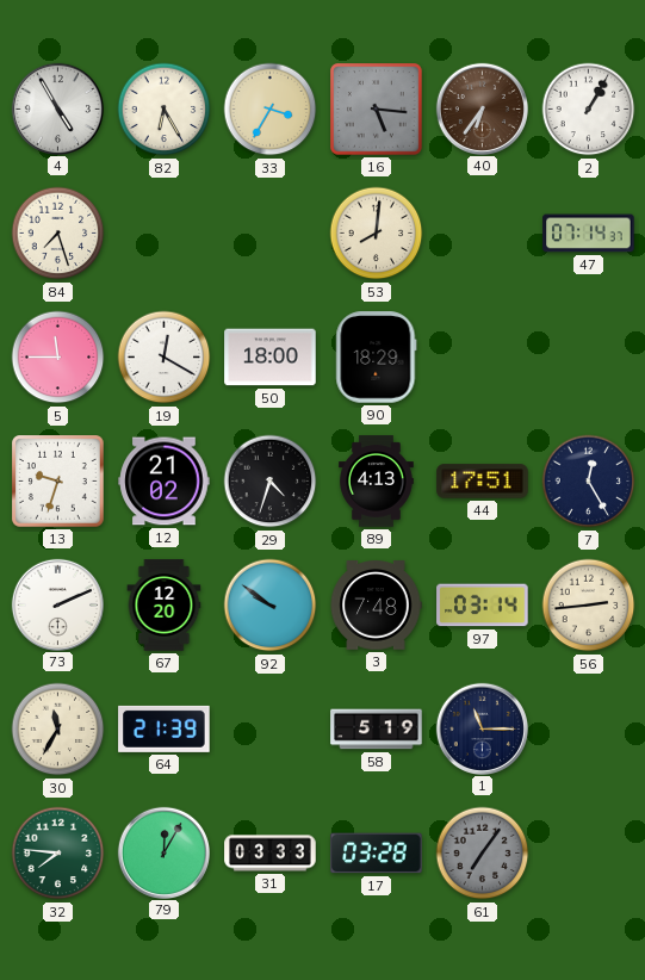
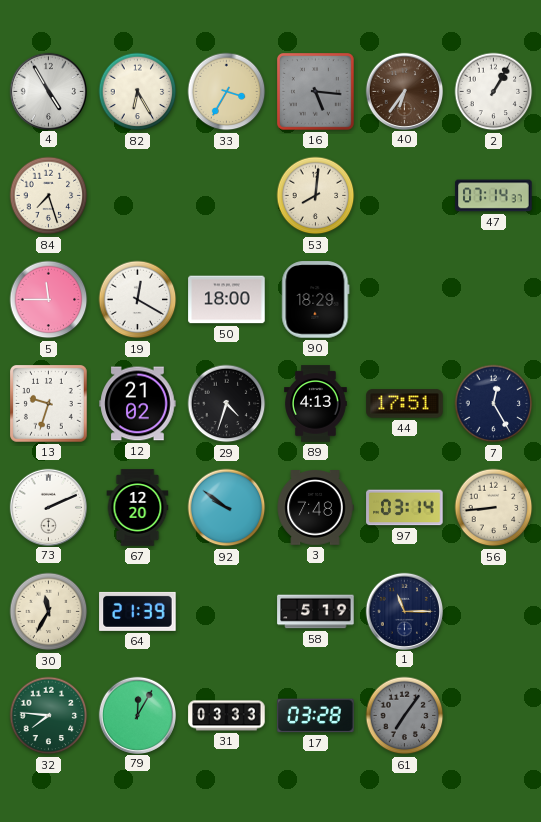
56: 2:44 -> 8:44
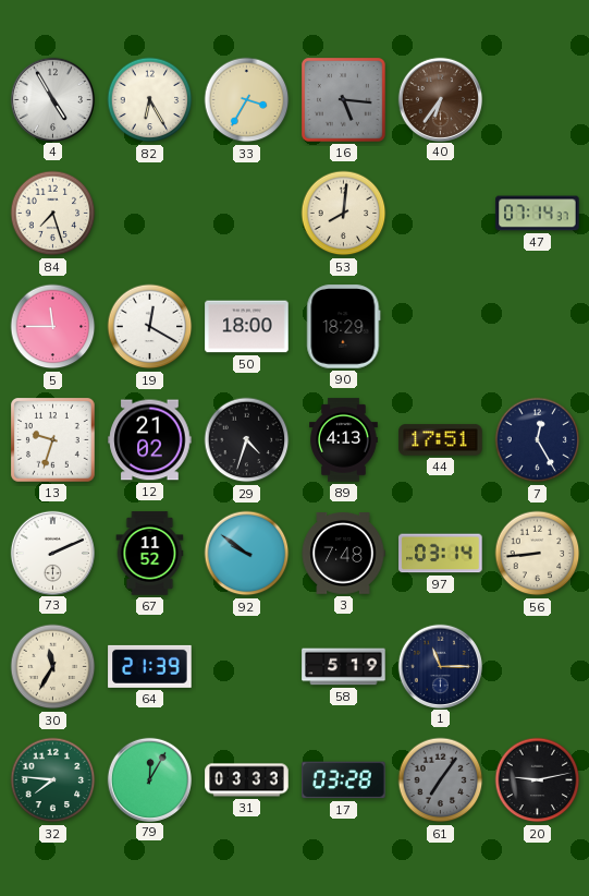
2: 1:05 -> none
67: 12:20 -> 11:52
20: none -> 9:13
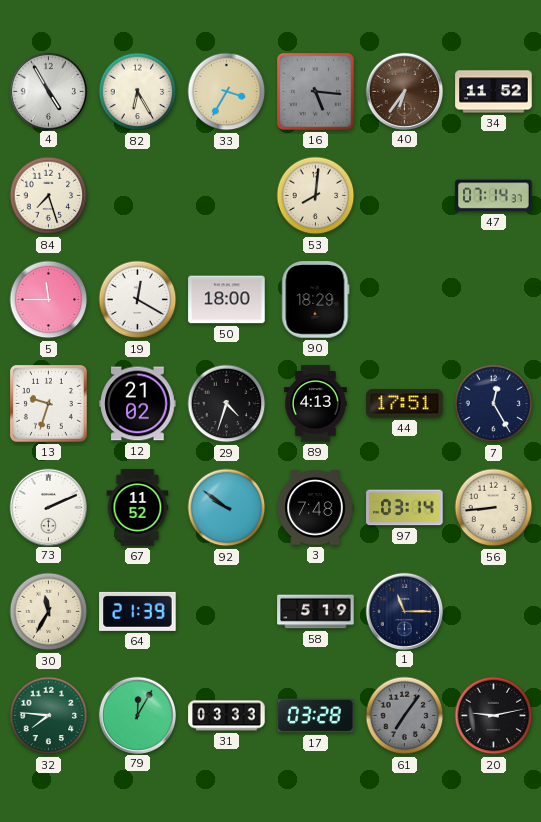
34: none -> 11:52
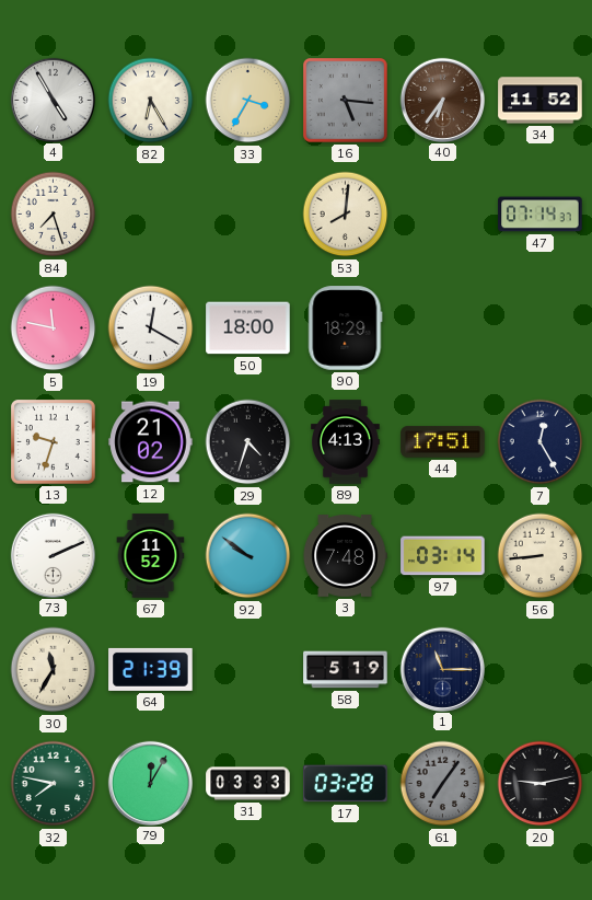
5: 11:45 -> 11:47
32: 7:46 -> 7:47
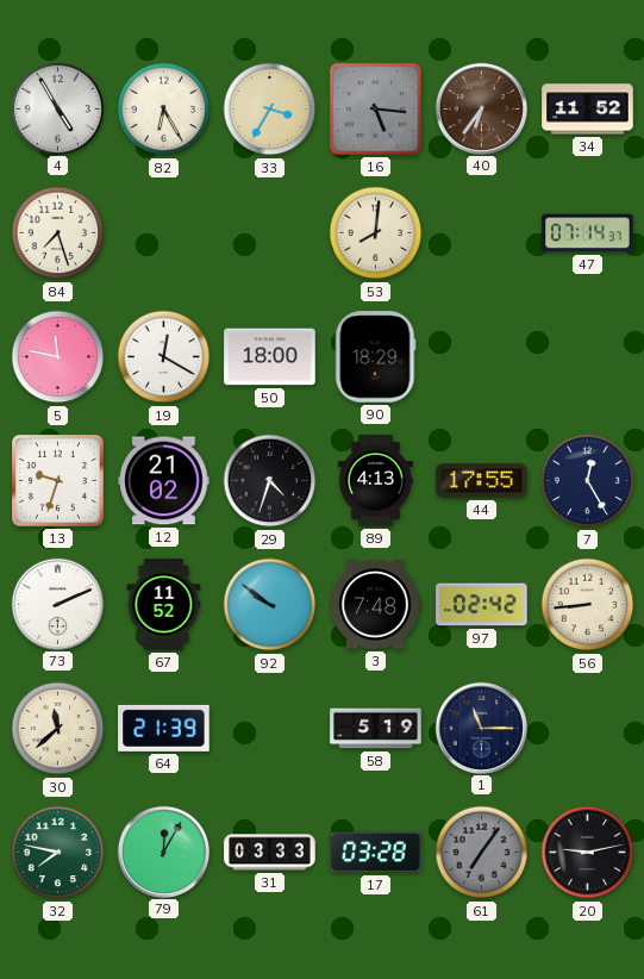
44: 17:51 -> 17:55
97: 03:14 -> 02:42
30: 11:35 -> 11:38
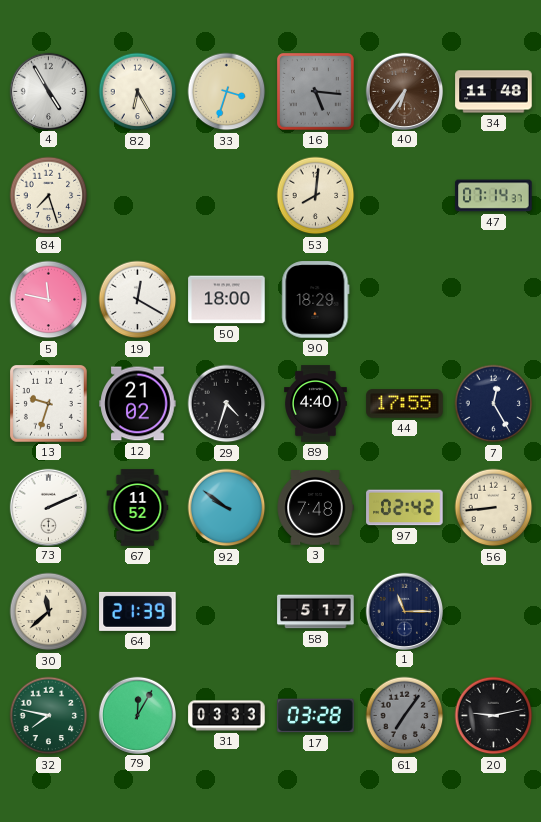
33: 3:35 -> 3:33
34: 11:52 -> 11:48
89: 4:13 -> 4:40
58: 5:19 -> 5:17
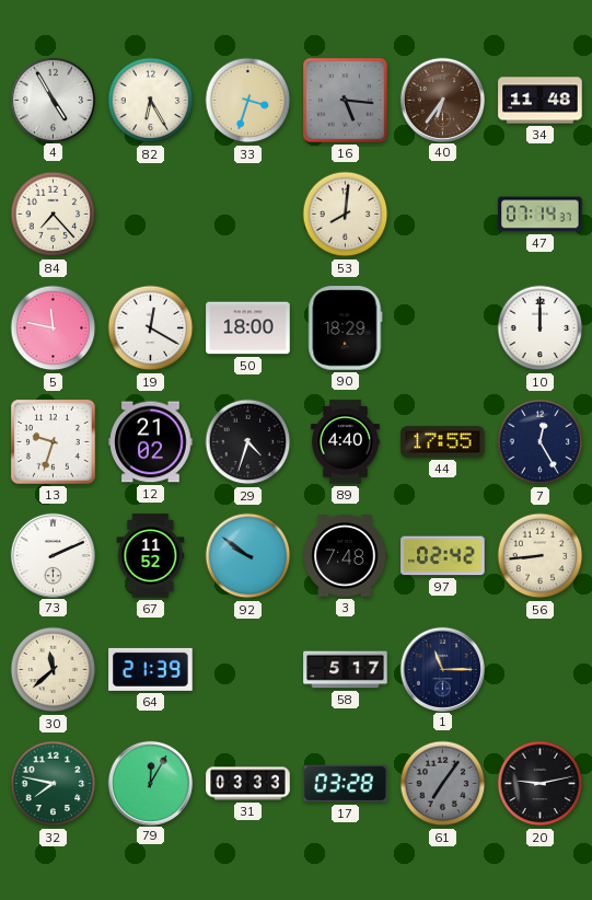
84: 7:27 -> 7:23
10: none -> 12:00
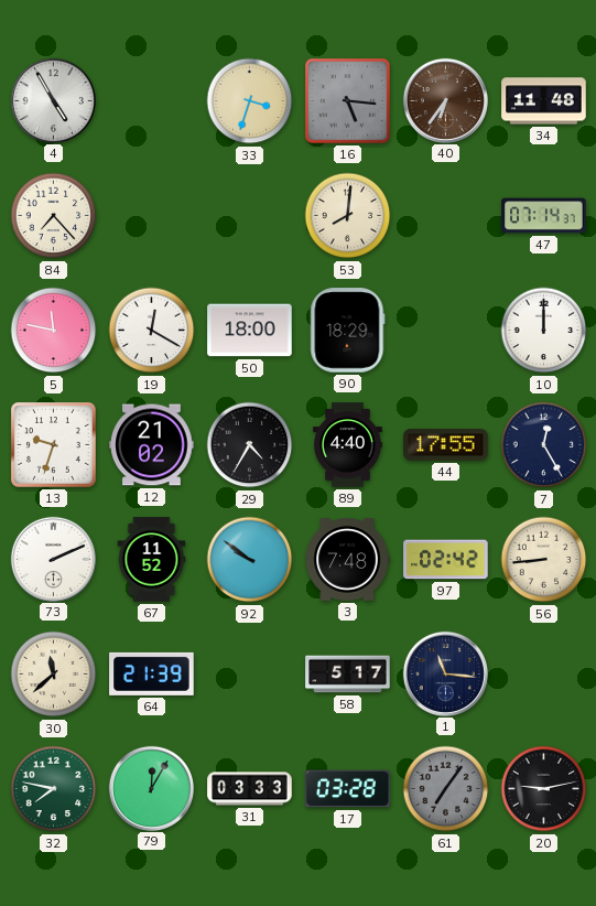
82: 6:25 -> none
29: 4:33 -> 4:35
1: 11:15 -> 11:16
